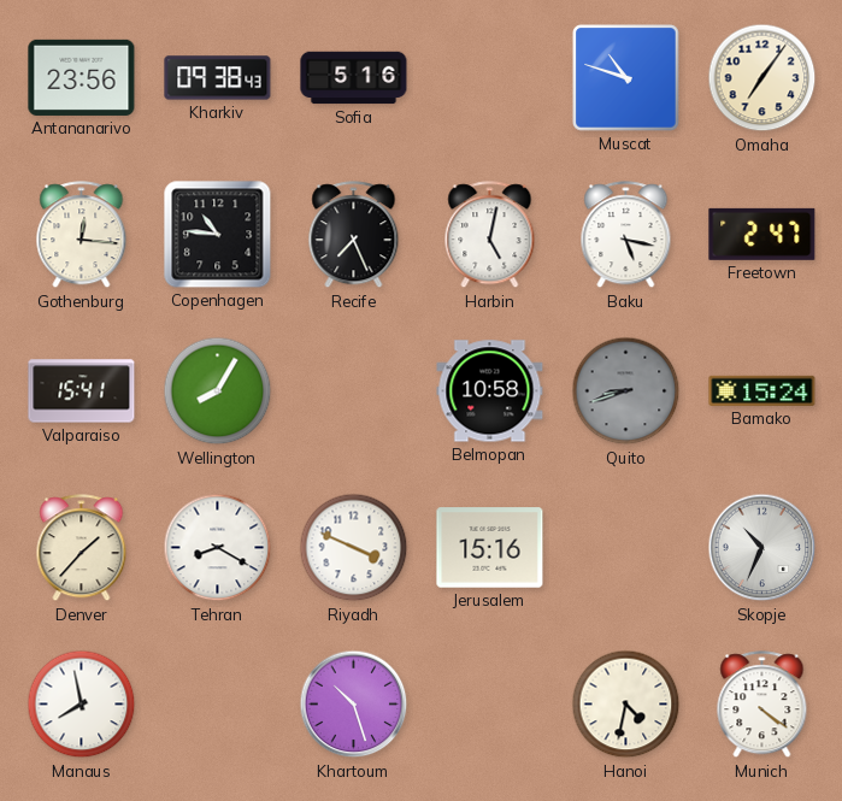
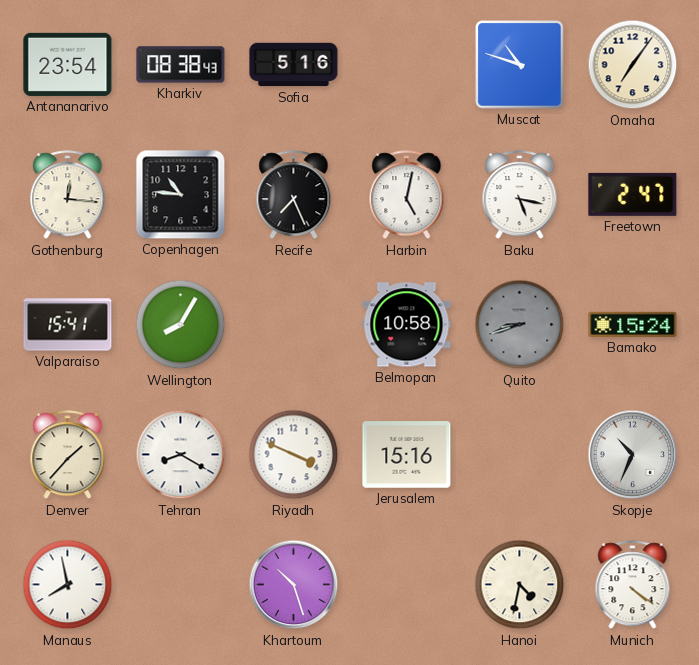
Antananarivo: 23:56 -> 23:54
Kharkiv: 09:38 -> 08:38
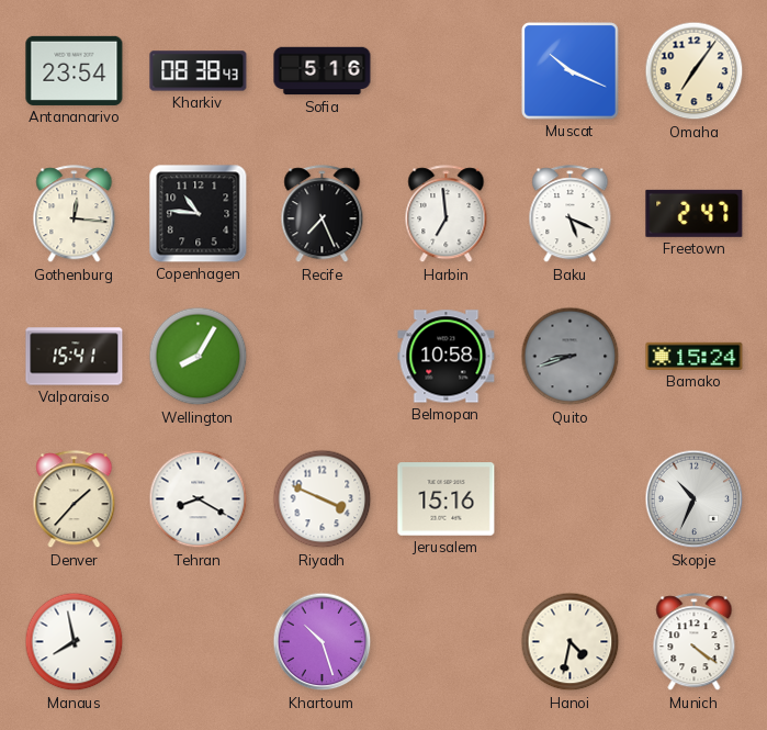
Muscat: 10:48 -> 10:19
Harbin: 5:02 -> 6:59
Baku: 5:17 -> 5:19
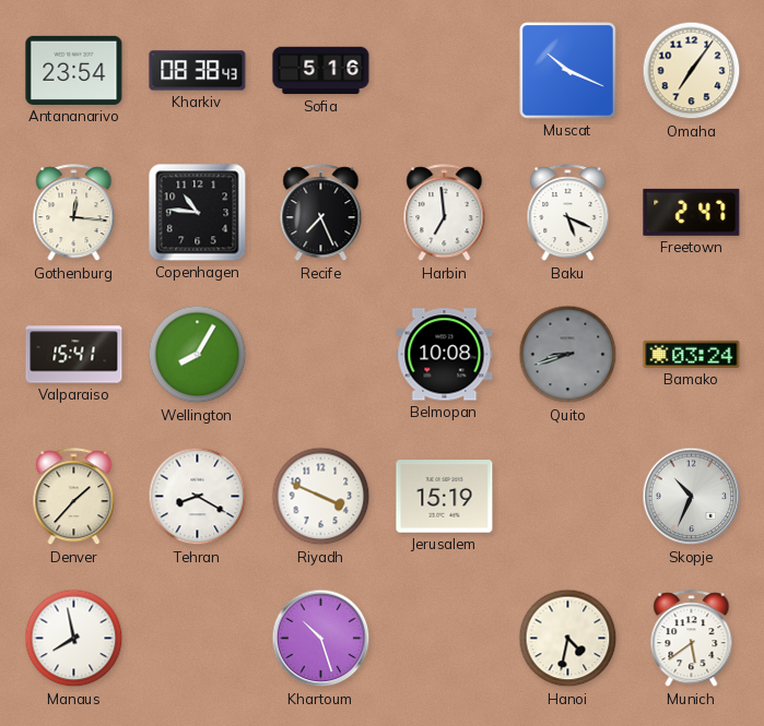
Belmopan: 10:58 -> 10:08
Bamako: 15:24 -> 03:24
Jerusalem: 15:16 -> 15:19
Munich: 4:21 -> 5:39
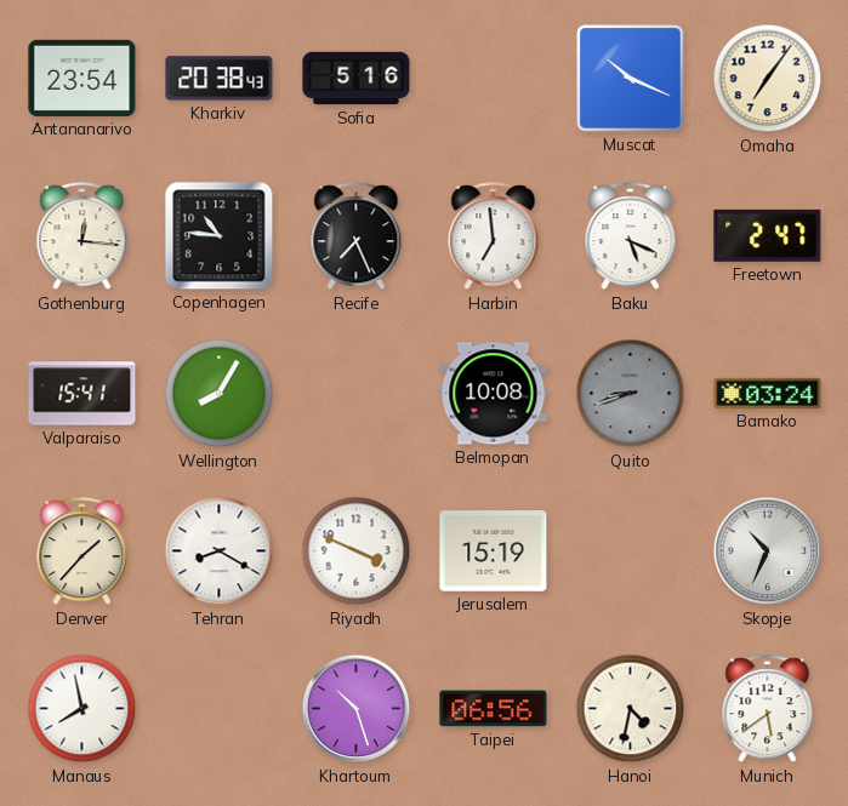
Kharkiv: 08:38 -> 20:38
Taipei: none -> 06:56
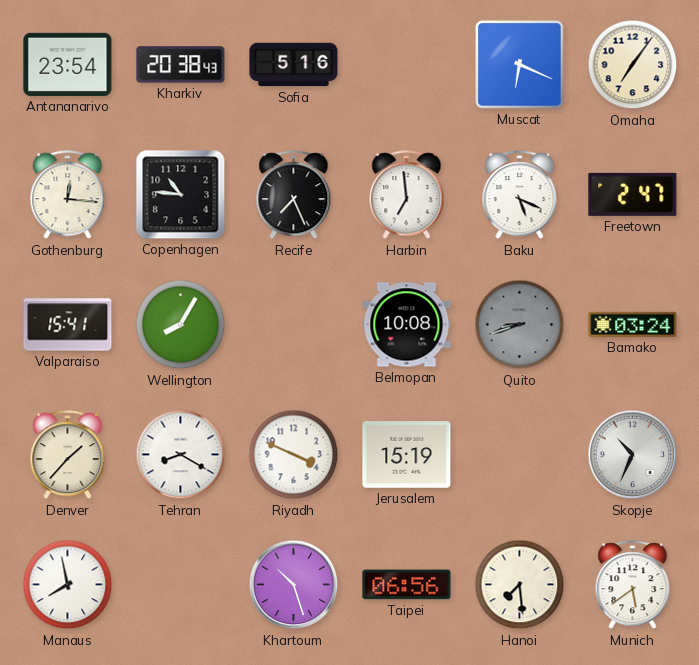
Muscat: 10:19 -> 6:19
Hanoi: 4:32 -> 7:29
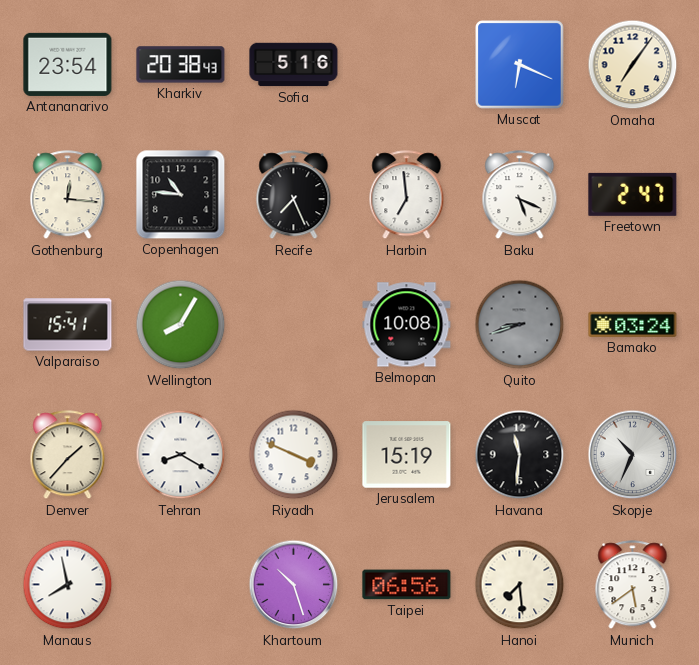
Havana: none -> 11:31
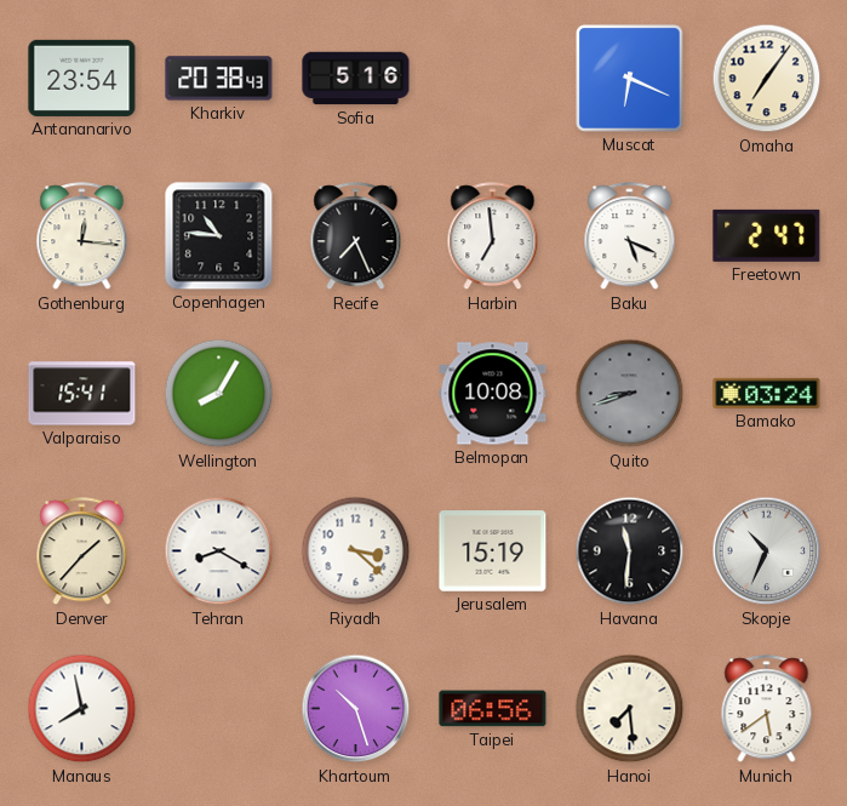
Riyadh: 3:49 -> 3:22
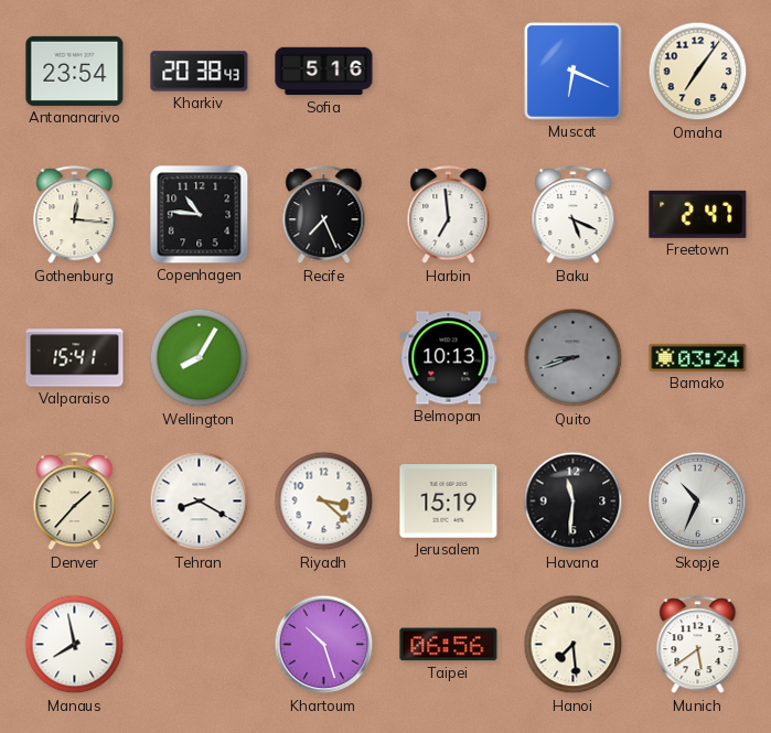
Belmopan: 10:08 -> 10:13
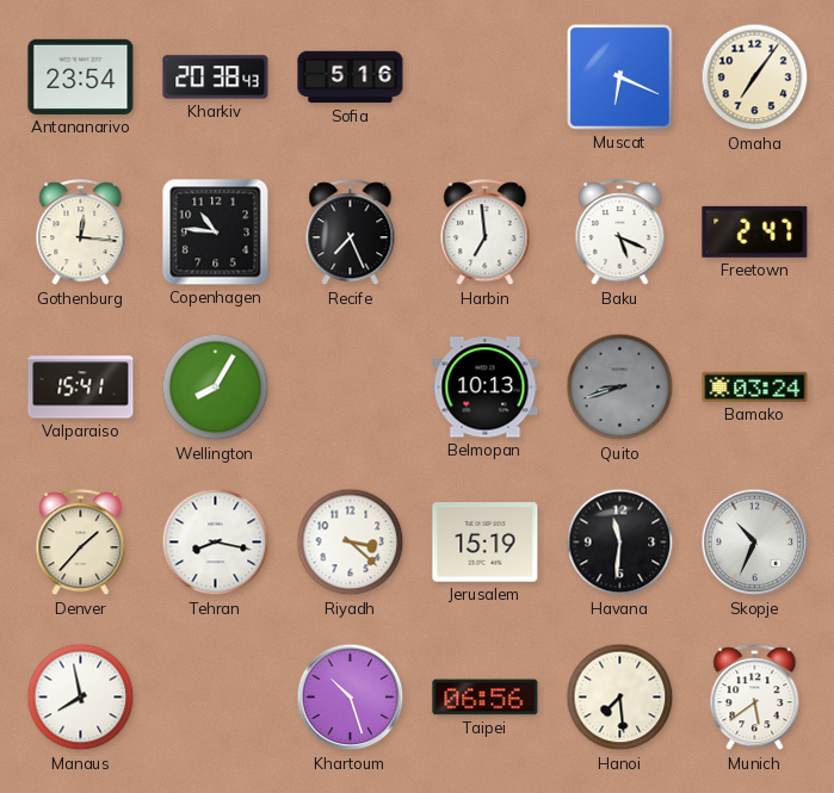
Tehran: 8:20 -> 8:17
